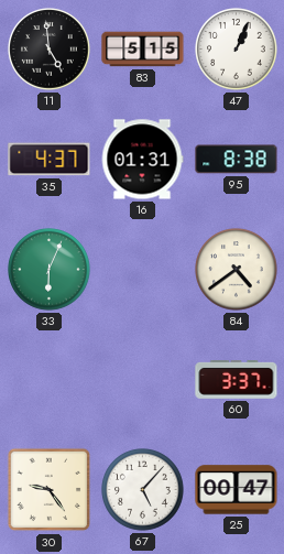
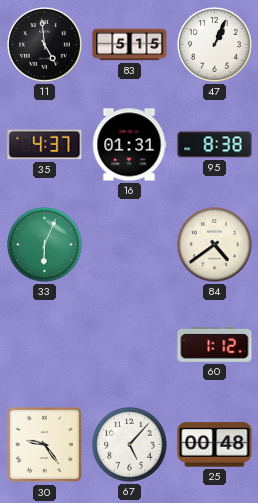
60: 3:37 -> 1:12
25: 00:47 -> 00:48
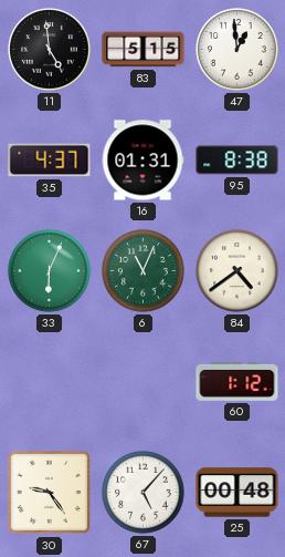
47: 1:04 -> 12:59
6: none -> 11:04
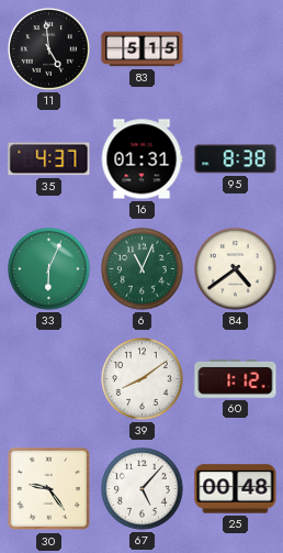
47: 12:59 -> none
39: none -> 8:09
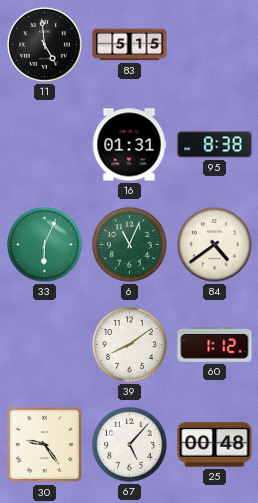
35: 4:37 -> none
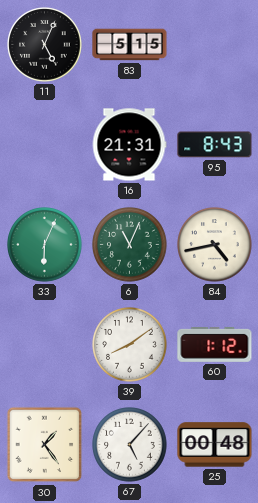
11: 4:59 -> 5:04
16: 01:31 -> 21:31
95: 8:38 -> 8:43
84: 4:39 -> 4:43
30: 9:24 -> 1:24
